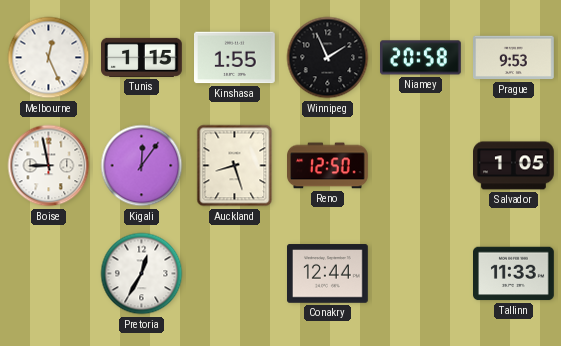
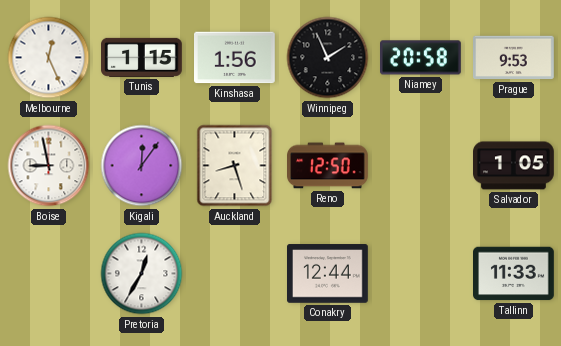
Kinshasa: 1:55 -> 1:56
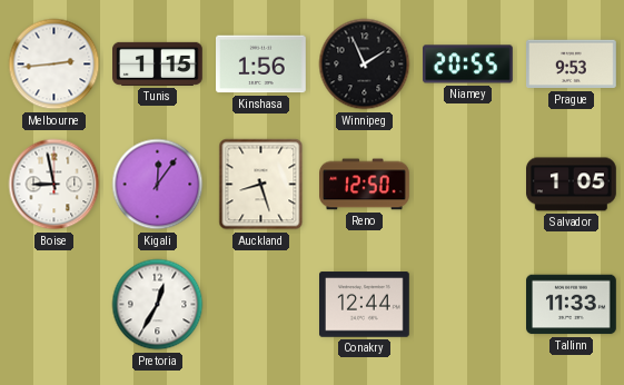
Melbourne: 12:26 -> 2:44
Niamey: 20:58 -> 20:55
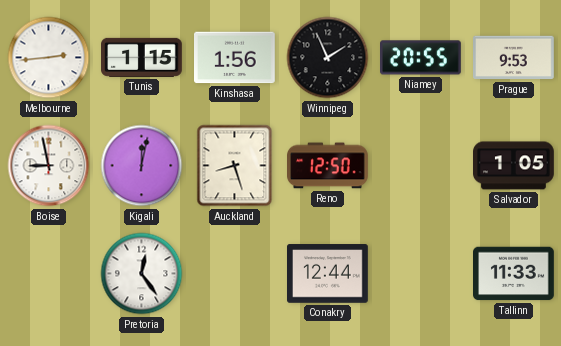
Kigali: 12:06 -> 12:02
Pretoria: 12:35 -> 12:24
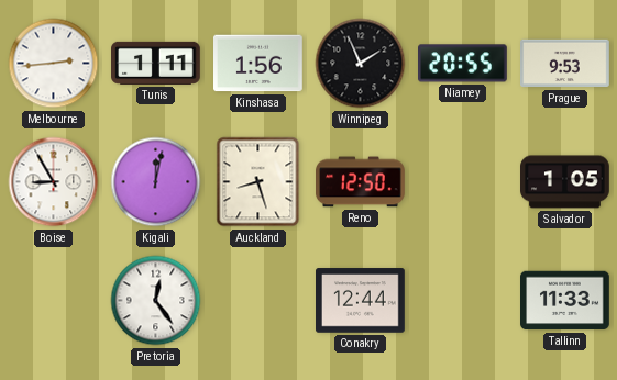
Tunis: 1:15 -> 1:11
Boise: 8:58 -> 8:55
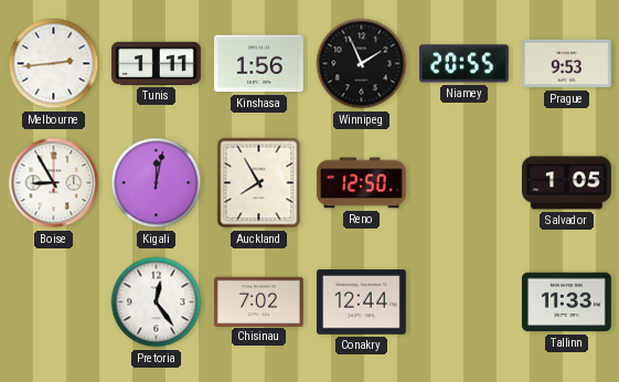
Auckland: 8:27 -> 7:55
Chisinau: none -> 7:02
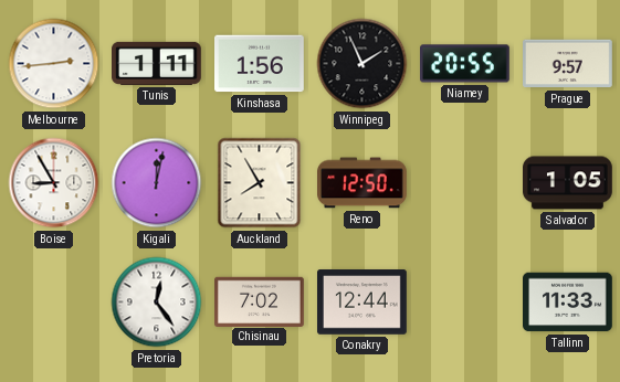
Prague: 9:53 -> 9:57
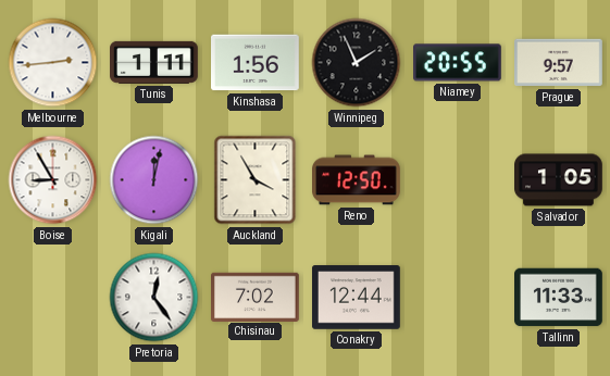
Auckland: 7:55 -> 3:55
